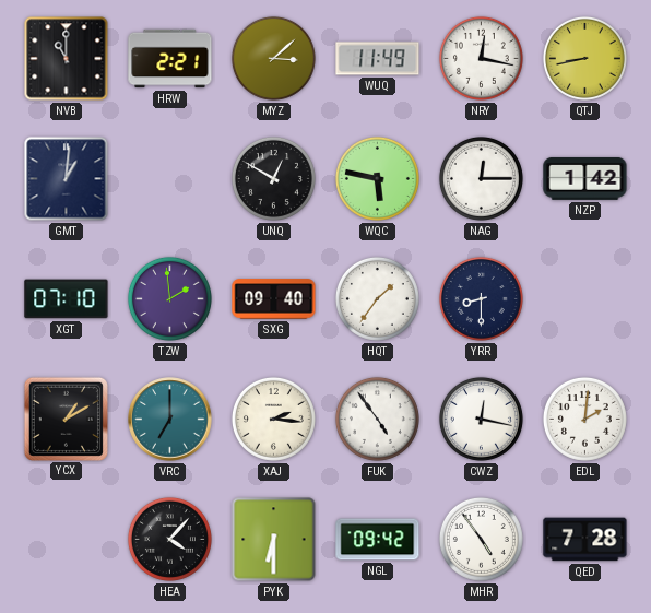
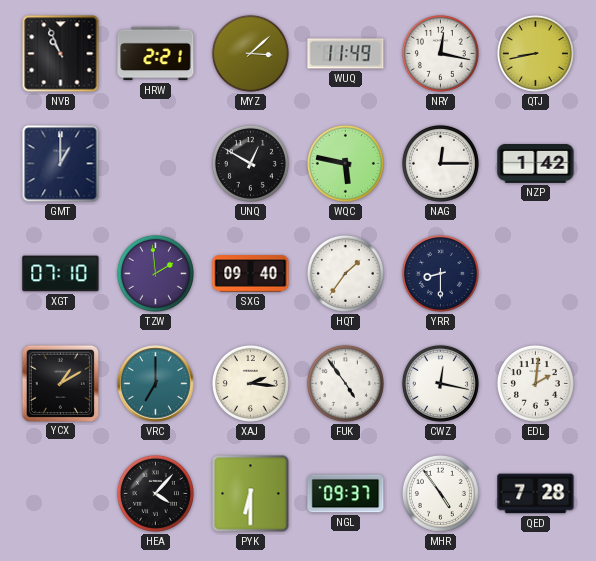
NVB: 11:00 -> 10:56
GMT: 1:01 -> 1:00
NGL: 09:42 -> 09:37
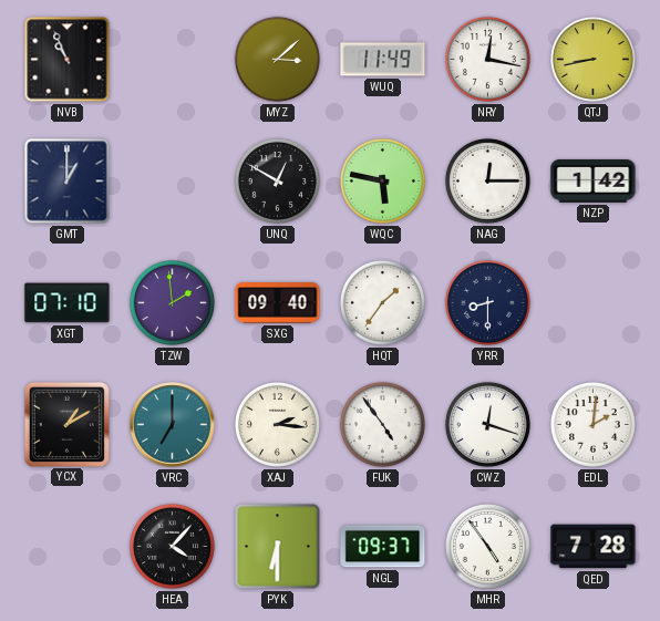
HRW: 2:21 -> none
CWZ: 12:17 -> 12:18
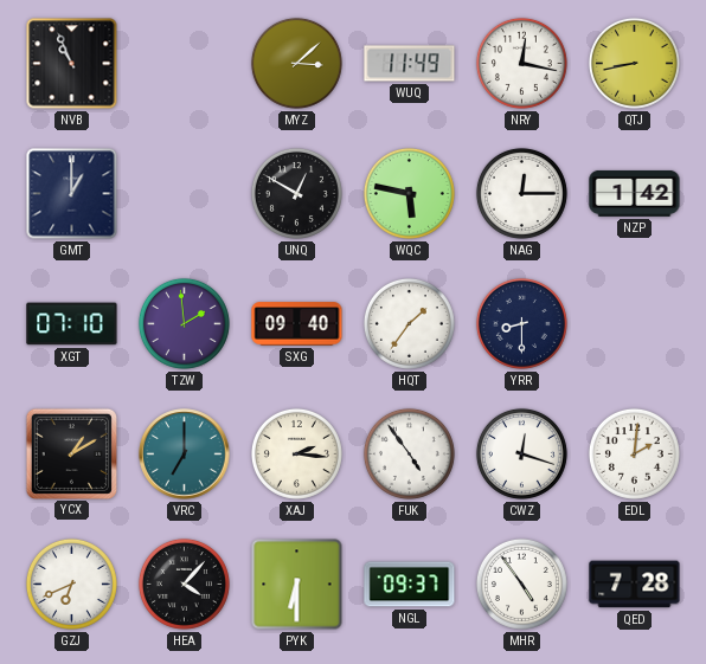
GZJ: none -> 6:41
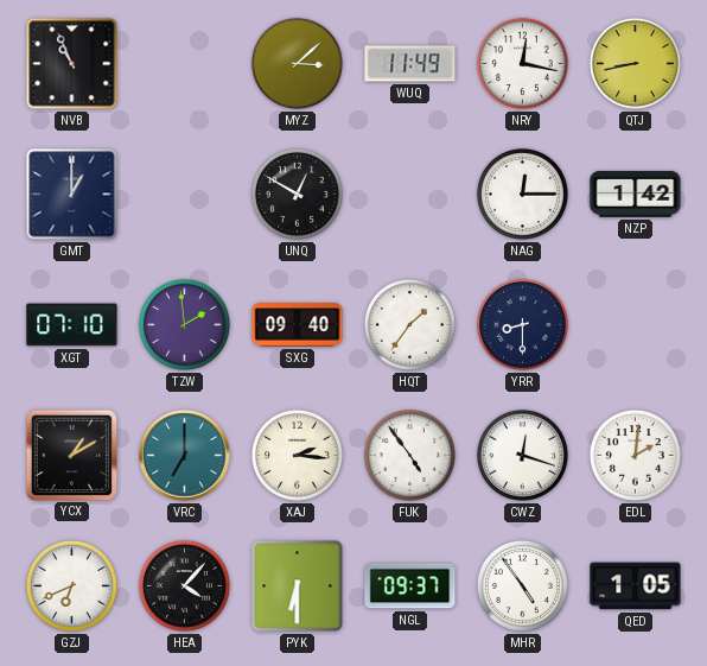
WQC: 5:47 -> none
QED: 7:28 -> 1:05
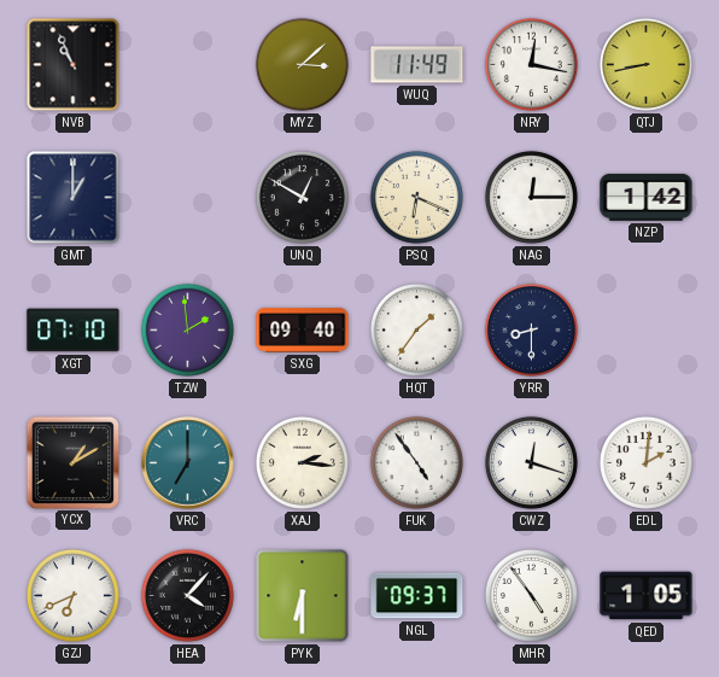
PSQ: none -> 6:19
